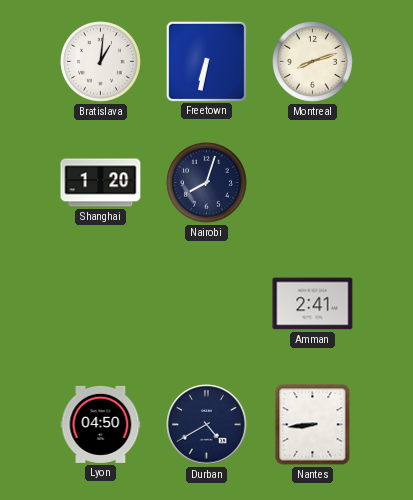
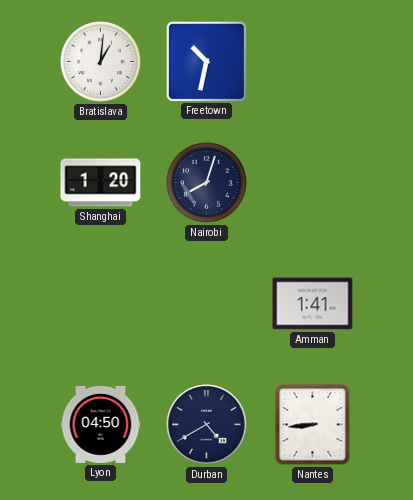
Freetown: 6:32 -> 10:32
Montreal: 8:12 -> none
Amman: 2:41 -> 1:41
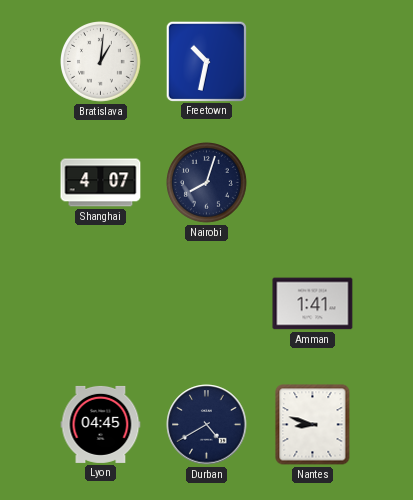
Shanghai: 1:20 -> 4:07
Lyon: 04:50 -> 04:45
Nantes: 8:44 -> 8:48
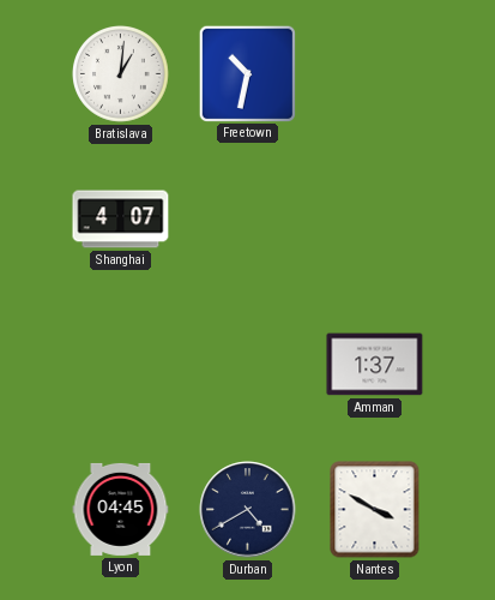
Nairobi: 8:03 -> none
Amman: 1:41 -> 1:37
Nantes: 8:48 -> 3:50
